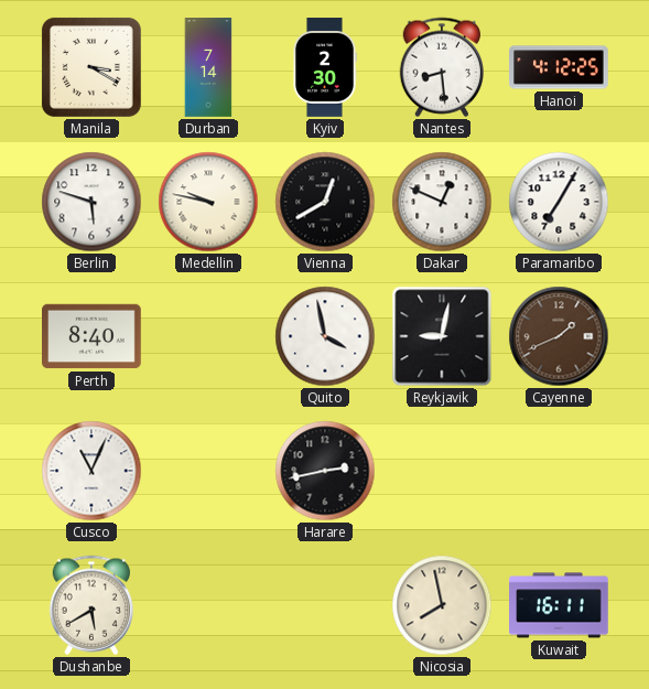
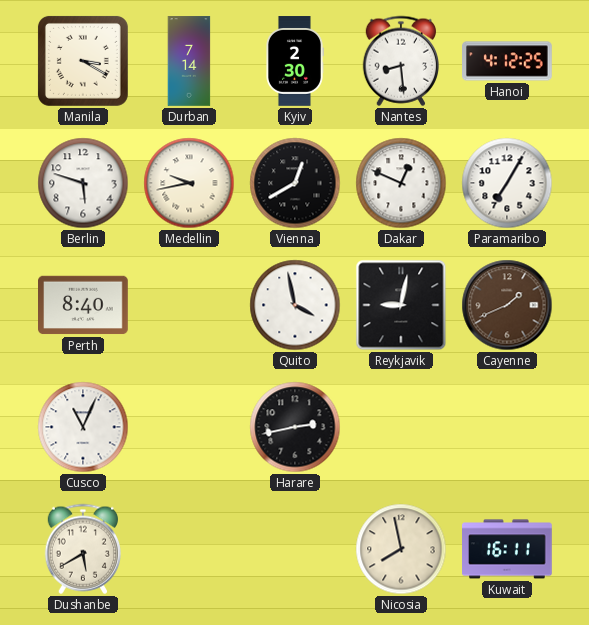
Medellin: 9:47 -> 9:43
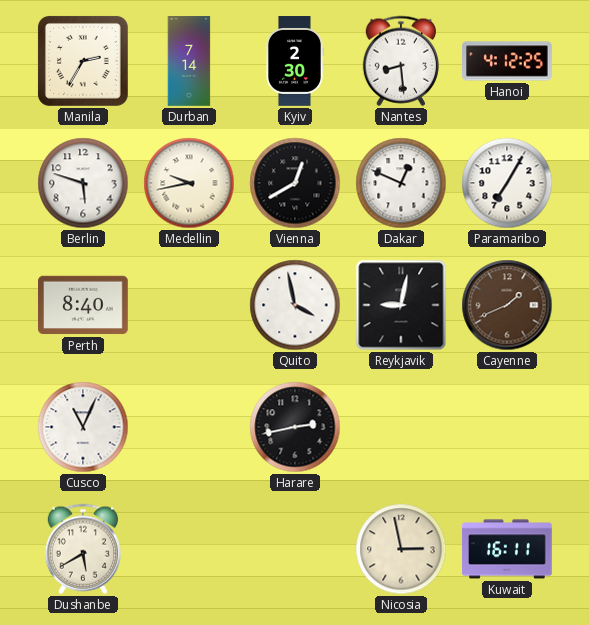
Manila: 3:20 -> 2:35
Nicosia: 7:58 -> 2:58
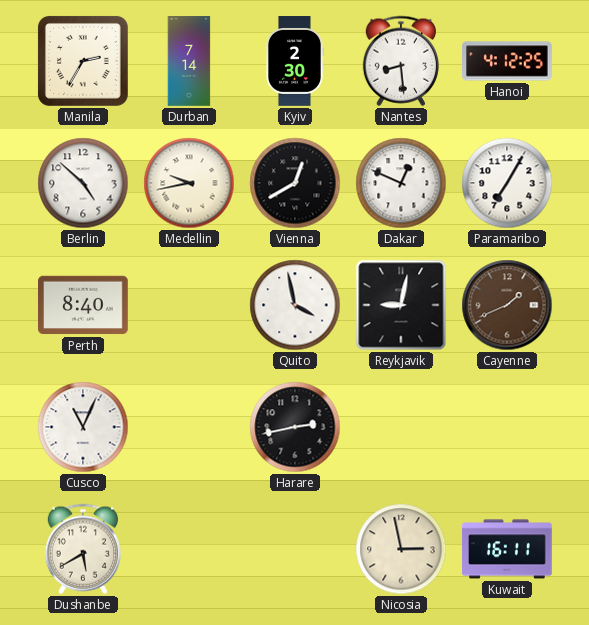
Berlin: 5:48 -> 4:52
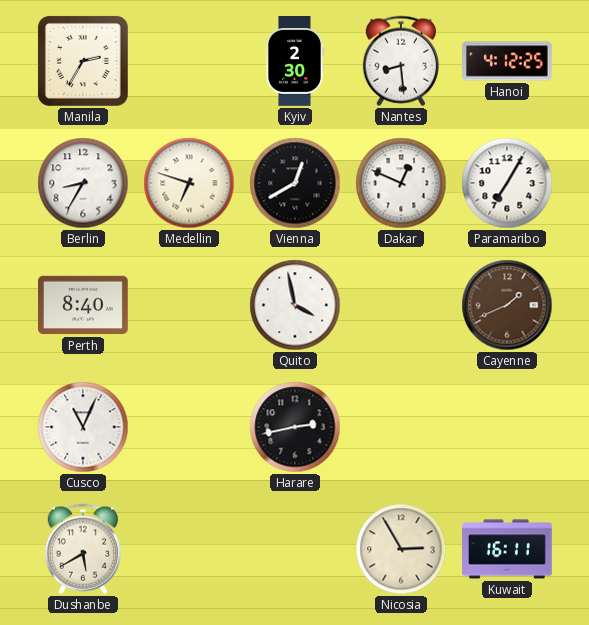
Durban: 7:14 -> none
Berlin: 4:52 -> 8:35
Medellin: 9:43 -> 6:48
Reykjavik: 9:02 -> none
Nicosia: 2:58 -> 2:55
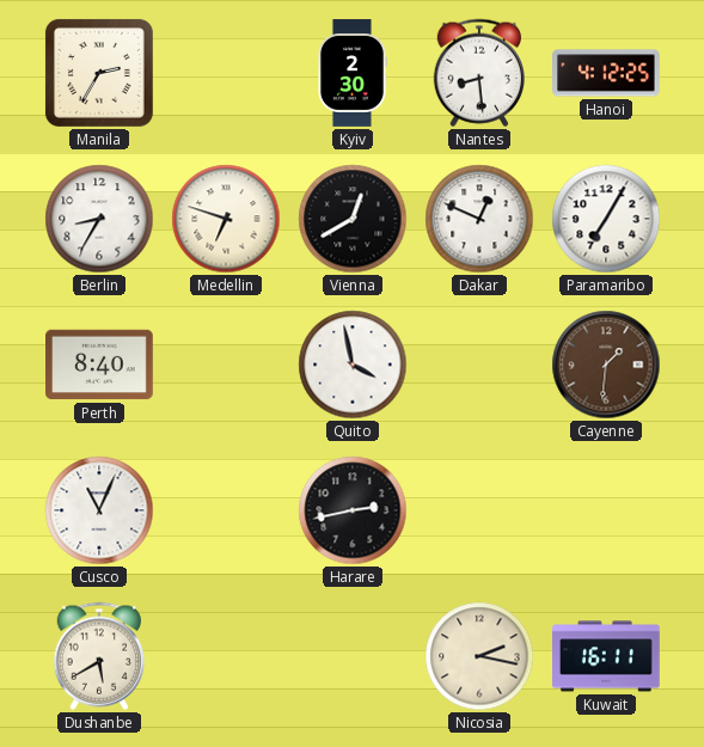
Cayenne: 1:41 -> 1:31
Nicosia: 2:55 -> 2:17
